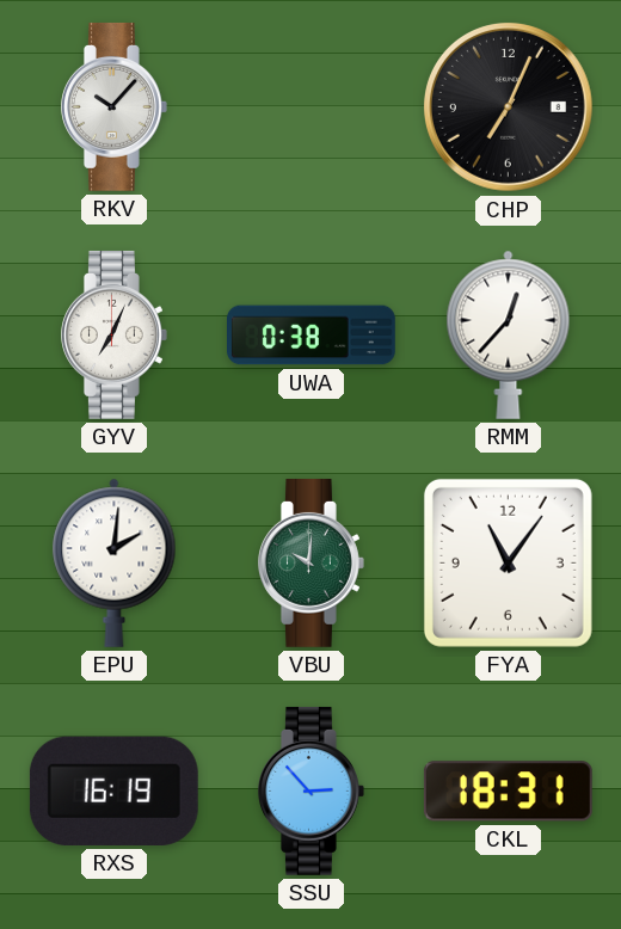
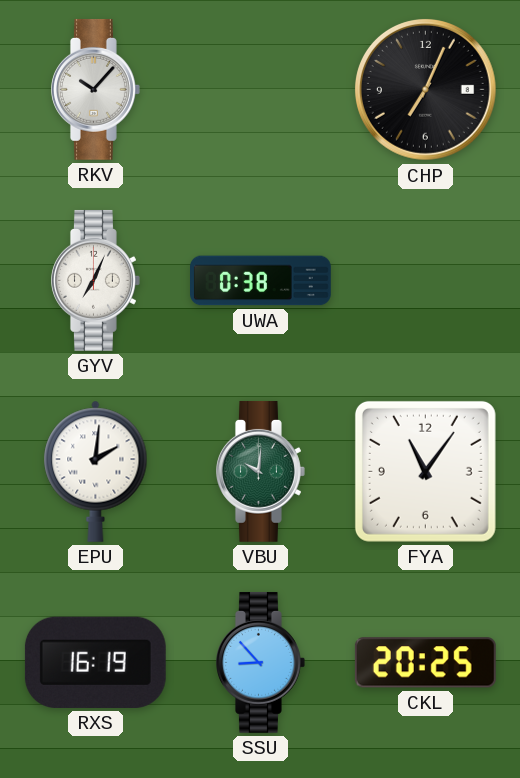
RMM: 12:37 -> none
SSU: 2:53 -> 8:53
CKL: 18:31 -> 20:25
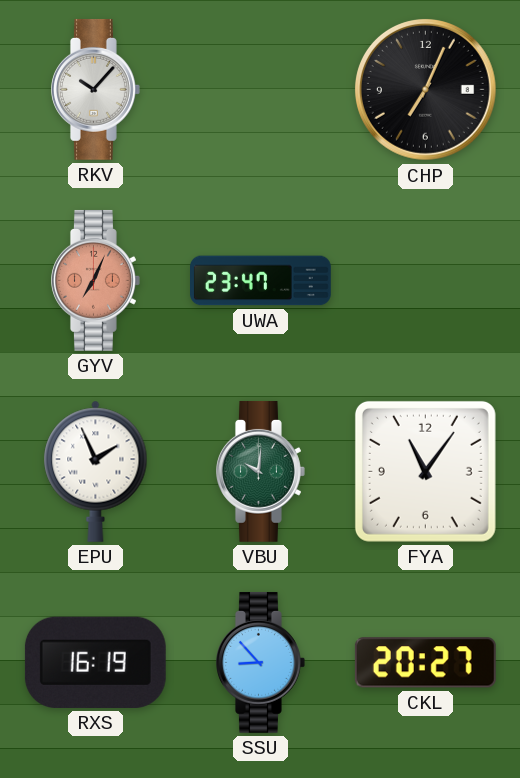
GYV dial: white -> salmon
UWA: 0:38 -> 23:47
EPU: 2:01 -> 1:56
CKL: 20:25 -> 20:27
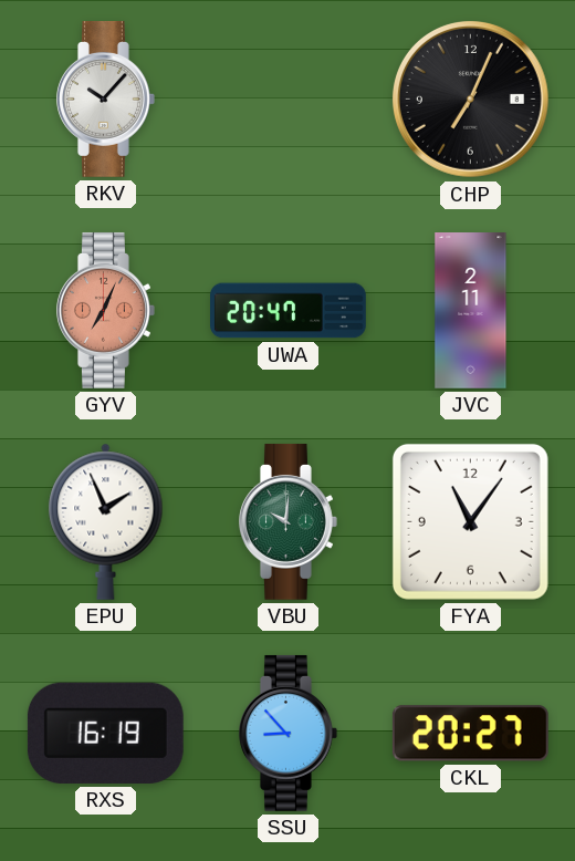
UWA: 23:47 -> 20:47
JVC: none -> 2:11
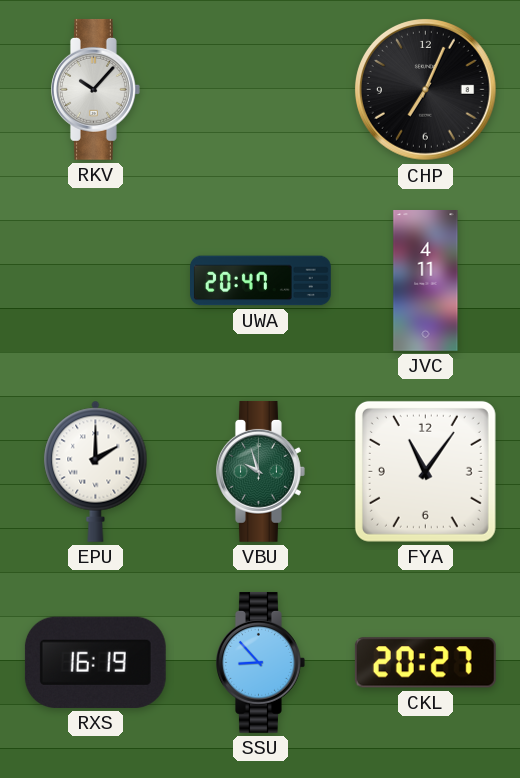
GYV: 7:04 -> none
JVC: 2:11 -> 4:11
EPU: 1:56 -> 2:00
VBU: 10:01 -> 9:57
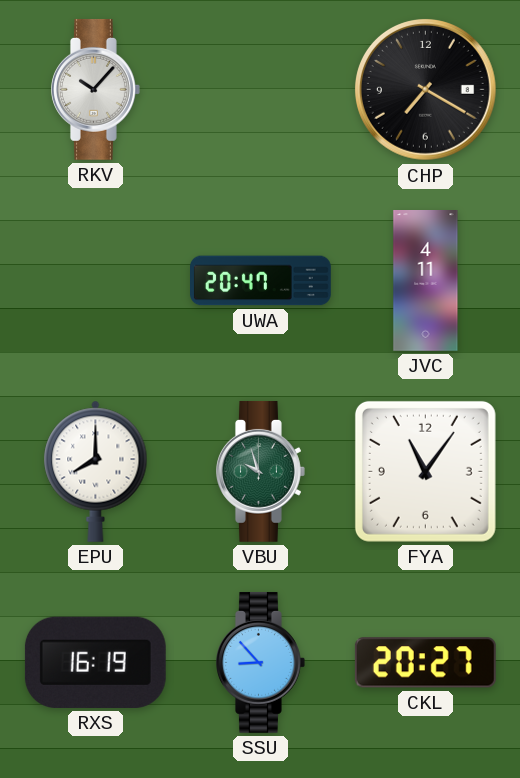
CHP: 7:04 -> 7:20
EPU: 2:00 -> 8:00
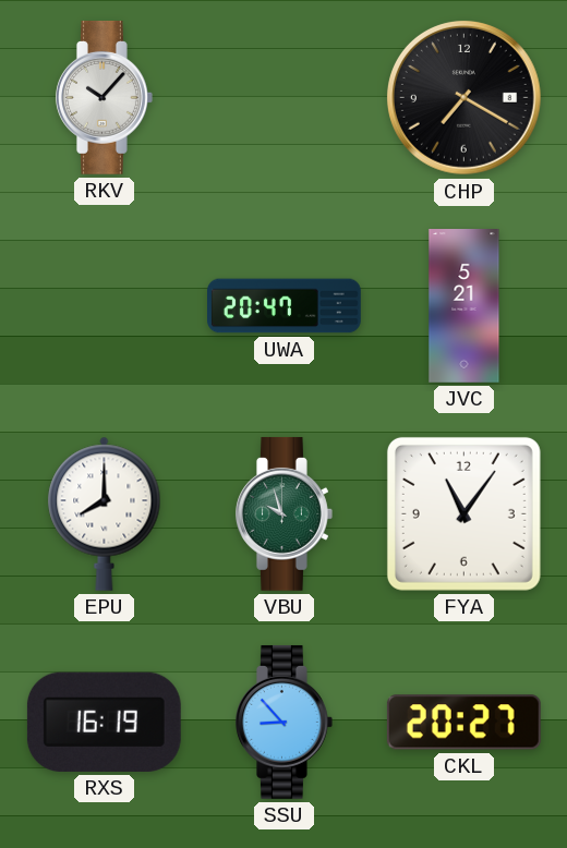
JVC: 4:11 -> 5:21
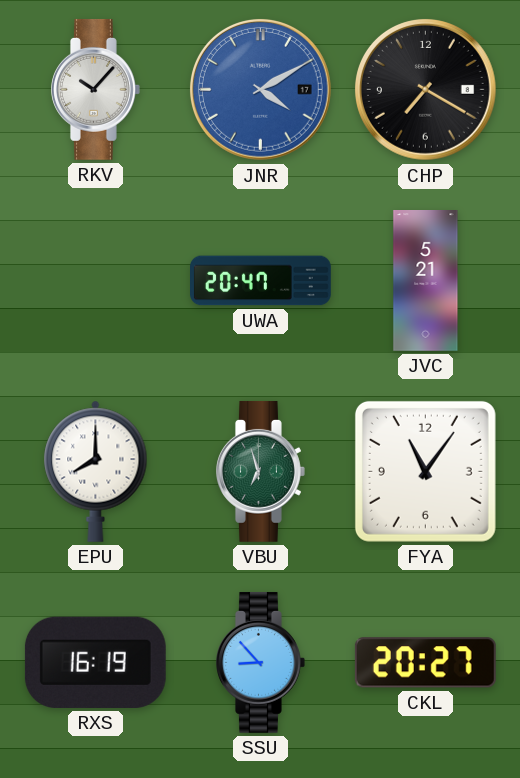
JNR: none -> 4:10
VBU: 9:57 -> 6:57
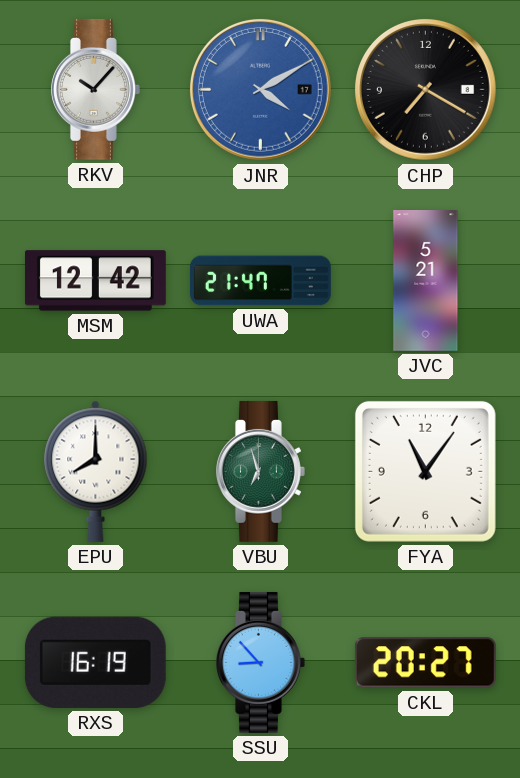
MSM: none -> 12:42
UWA: 20:47 -> 21:47
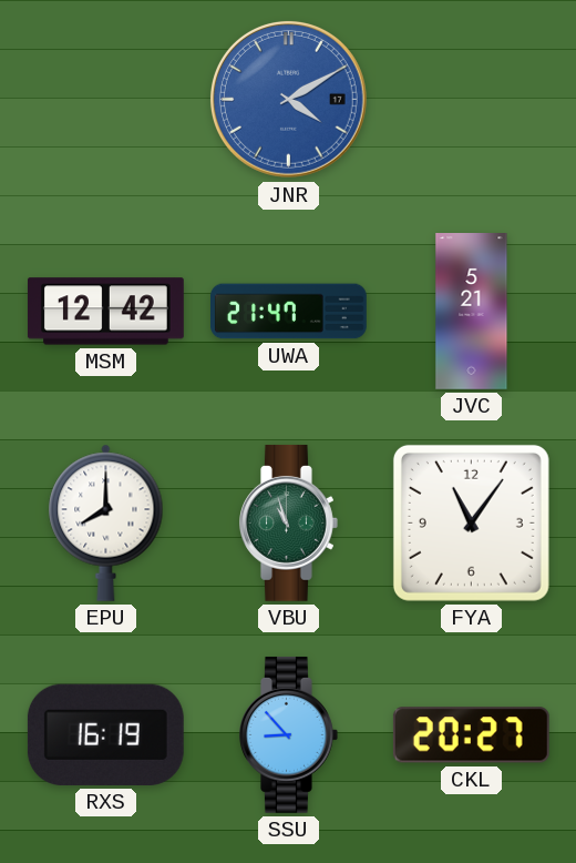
RKV: 10:07 -> none
CHP: 7:20 -> none
VBU: 6:57 -> 10:57
